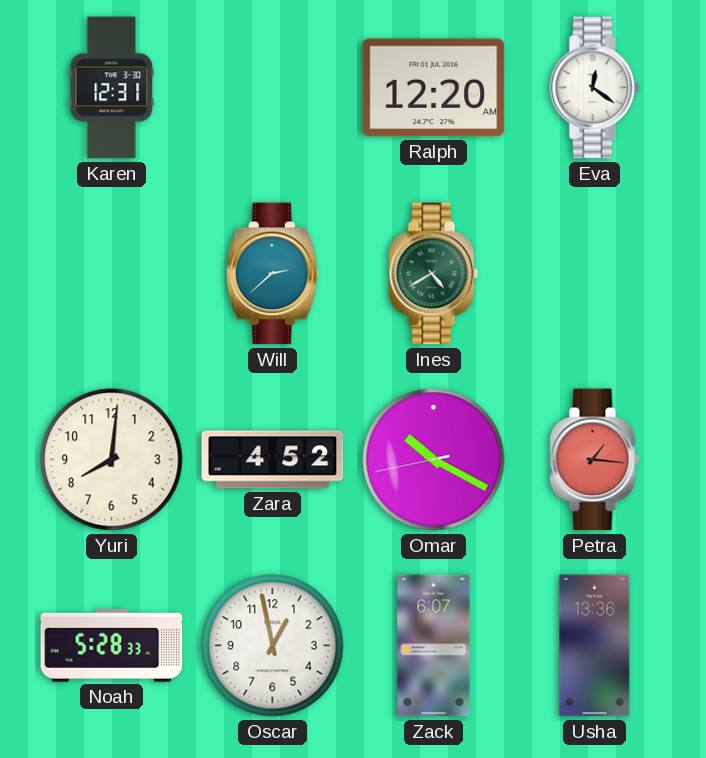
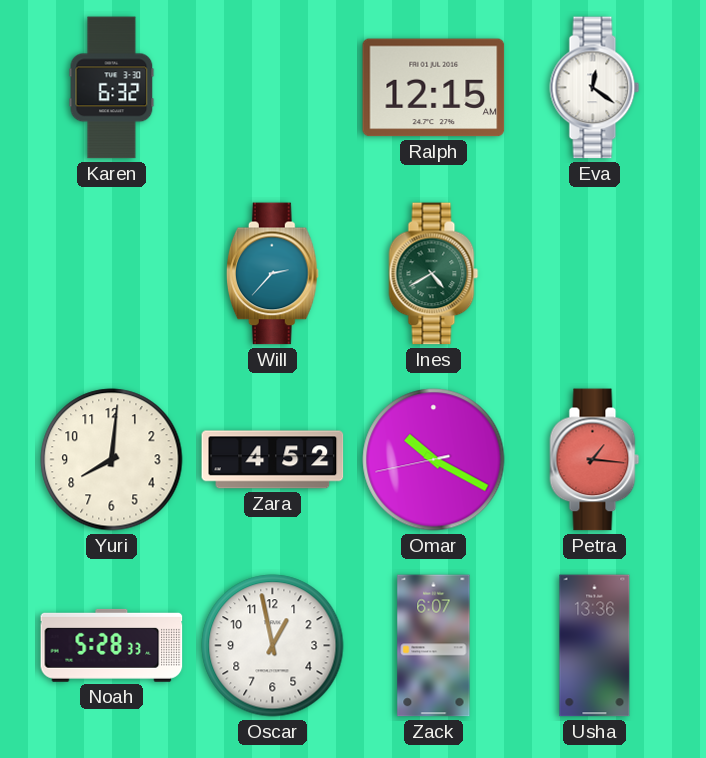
Karen: 12:31 -> 6:32
Ralph: 12:20 -> 12:15
Will: 2:38 -> 2:37
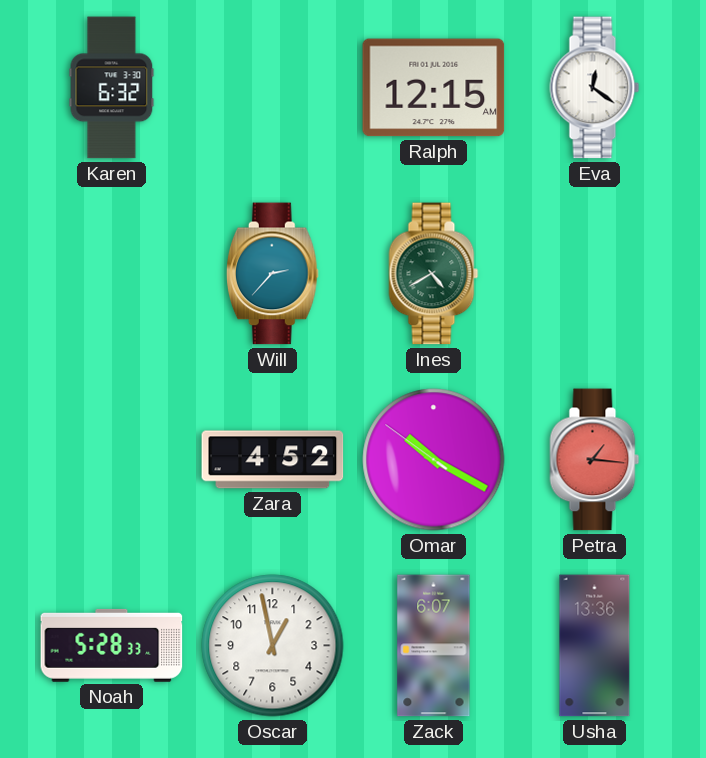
Yuri: 8:01 -> none
Omar: 10:19:43 -> 10:19:51
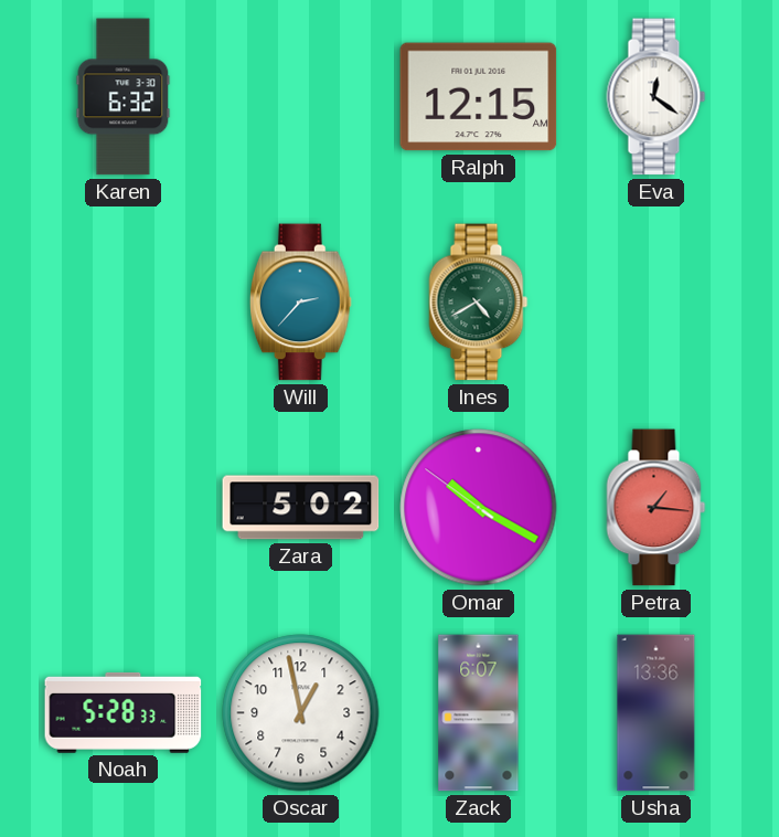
Zara: 4:52 -> 5:02
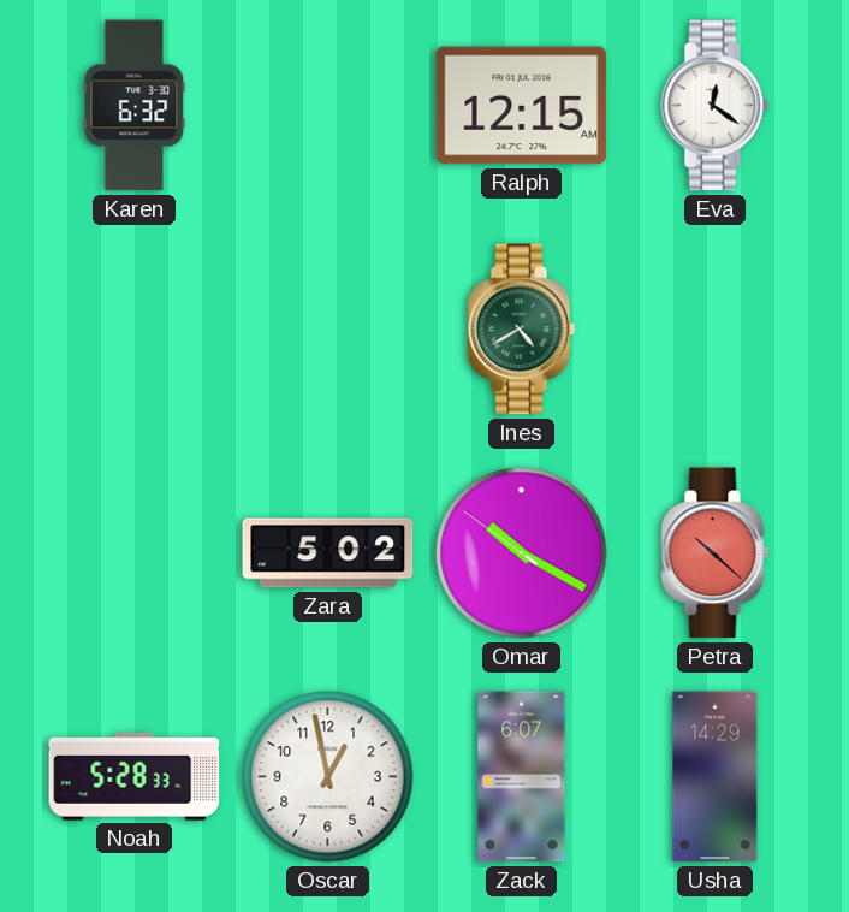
Will: 2:37 -> none
Petra: 1:16 -> 10:22
Usha: 13:36 -> 14:29
